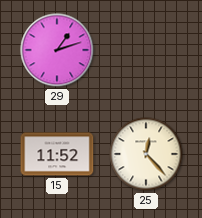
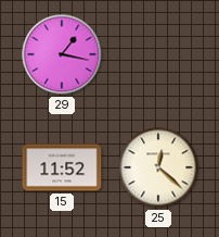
29: 1:12 -> 1:17
25: 12:23 -> 12:22
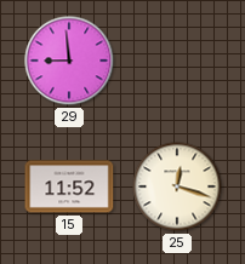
29: 1:17 -> 8:59
25: 12:22 -> 12:18
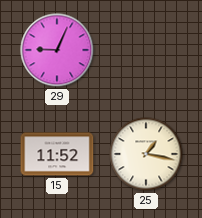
29: 8:59 -> 9:04
25: 12:18 -> 1:17
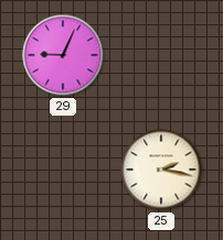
15: 11:52 -> none
25: 1:17 -> 2:17
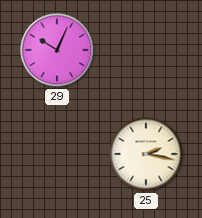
29: 9:04 -> 10:04
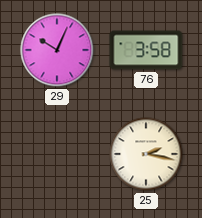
76: none -> 3:58
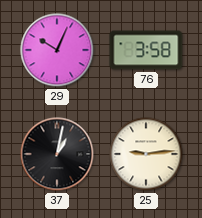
37: none -> 1:02
25: 2:17 -> 9:14
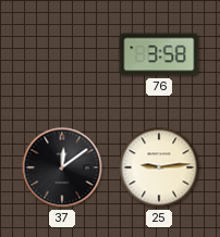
29: 10:04 -> none
37: 1:02 -> 12:09
